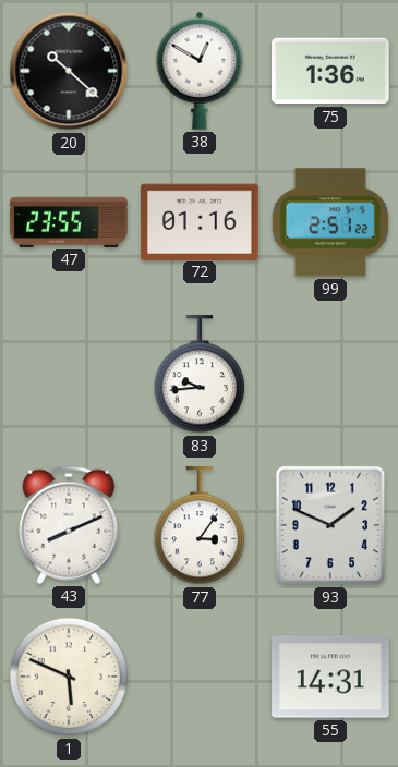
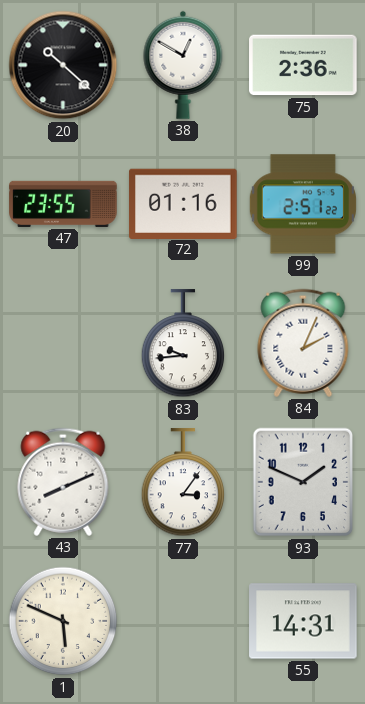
75: 1:36 -> 2:36
84: none -> 2:04
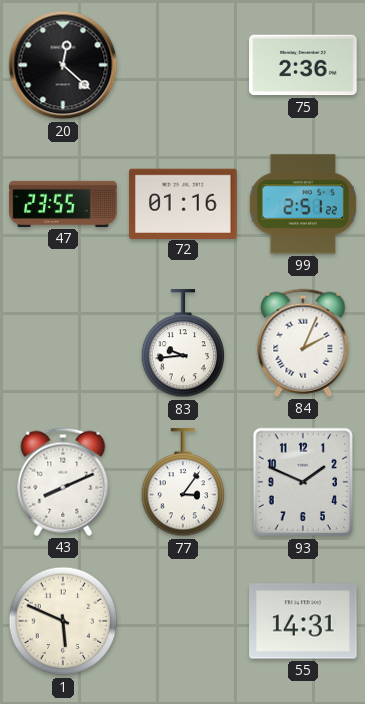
20: 10:22 -> 12:22
38: 12:50 -> none
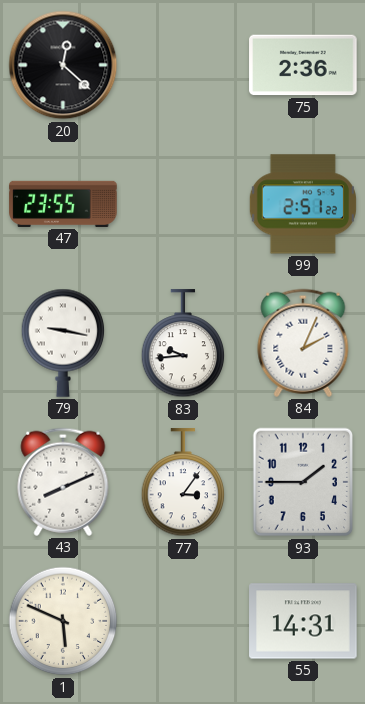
72: 01:16 -> none
79: none -> 9:17
93: 1:49 -> 1:45
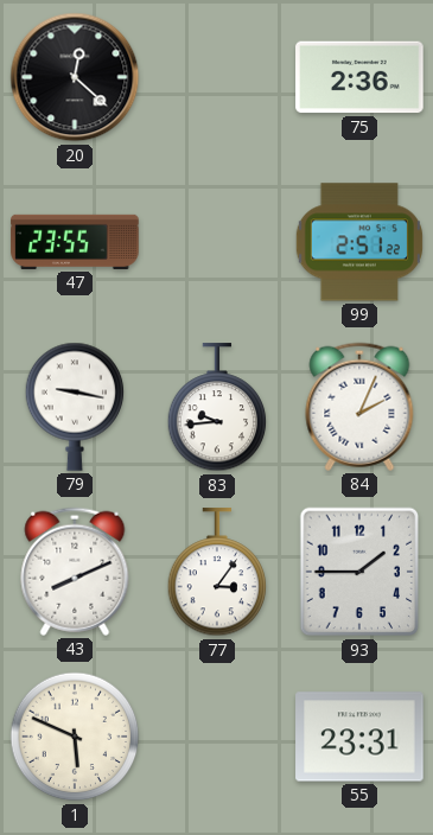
55: 14:31 -> 23:31
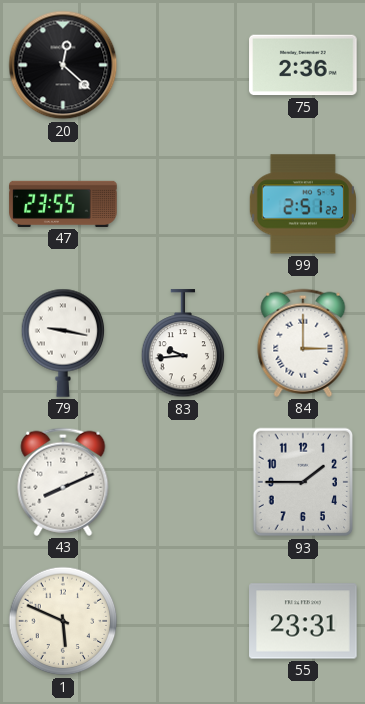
84: 2:04 -> 3:00
77: 3:06 -> none
